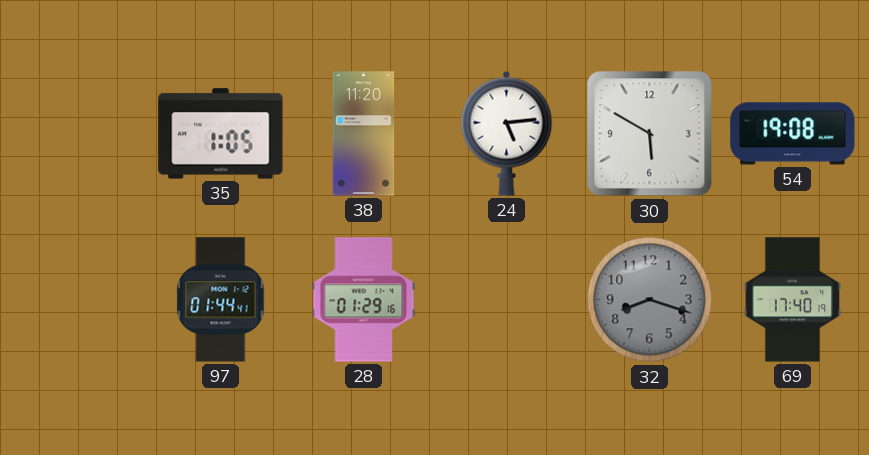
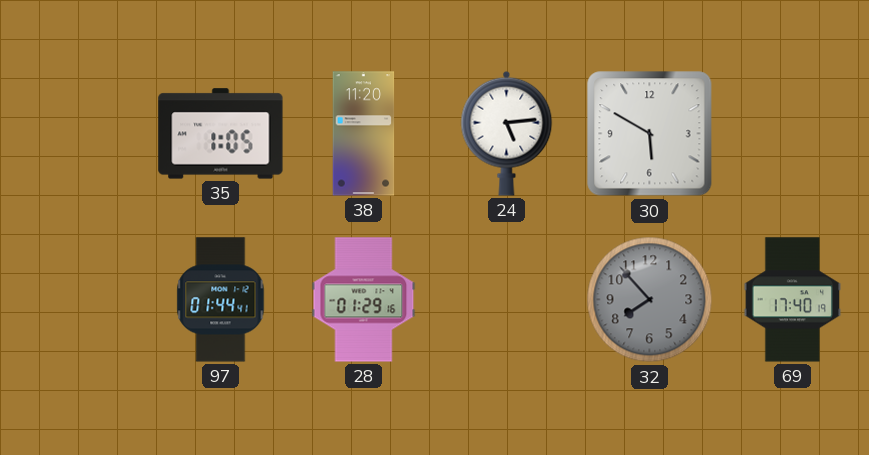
54: 19:08 -> none
32: 8:18 -> 7:53
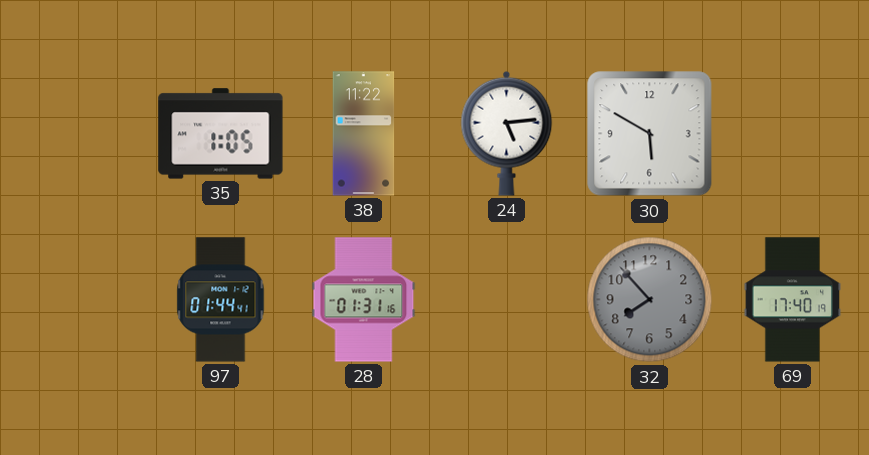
38: 11:20 -> 11:22
28: 01:29 -> 01:31
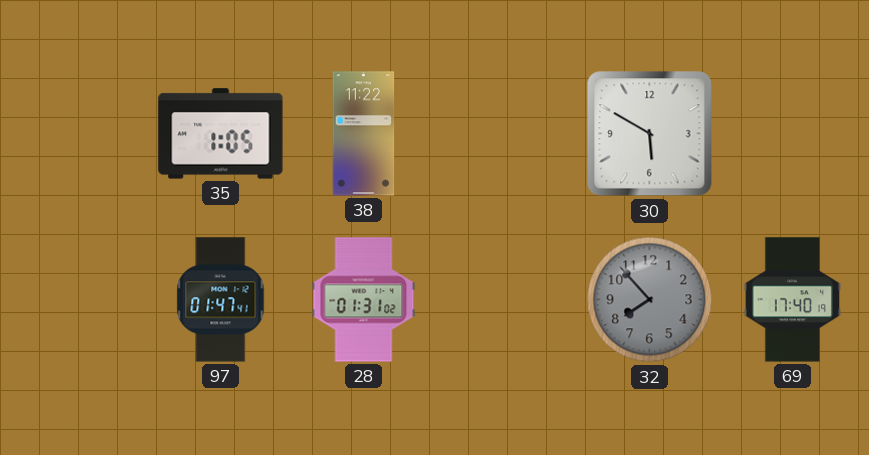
24: 5:14 -> none
97: 01:44 -> 01:47
28: 01:31:16 -> 01:31:02
